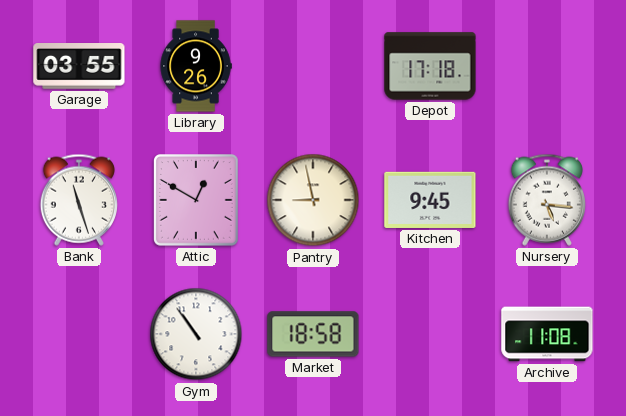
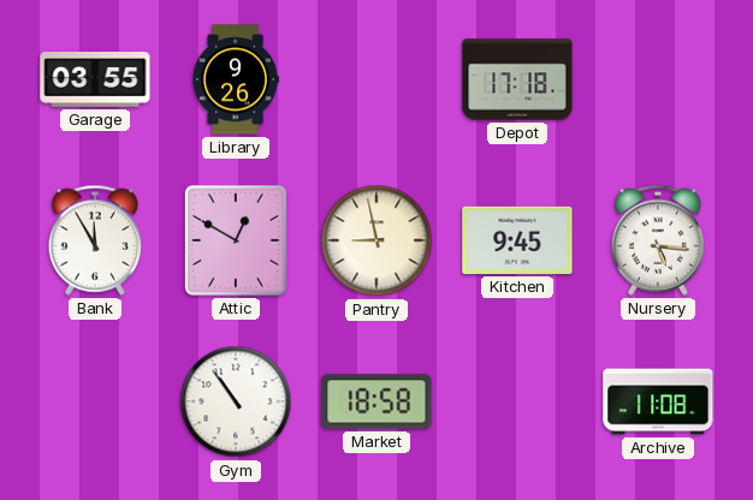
Bank: 11:27 -> 11:55
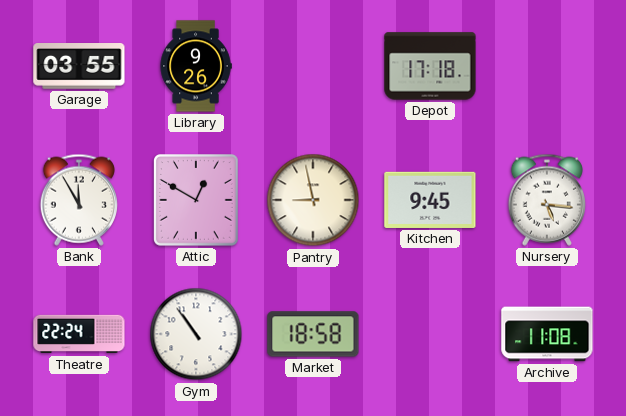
Theatre: none -> 22:24
